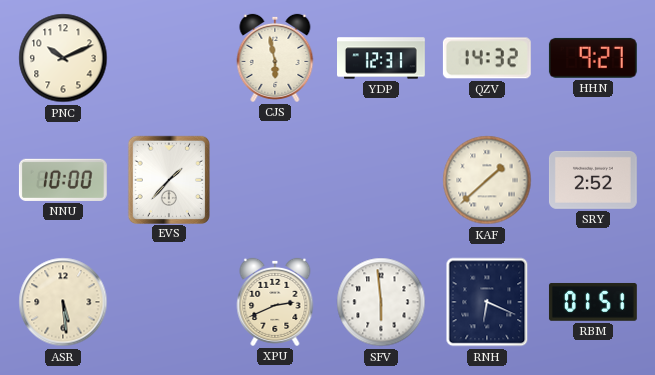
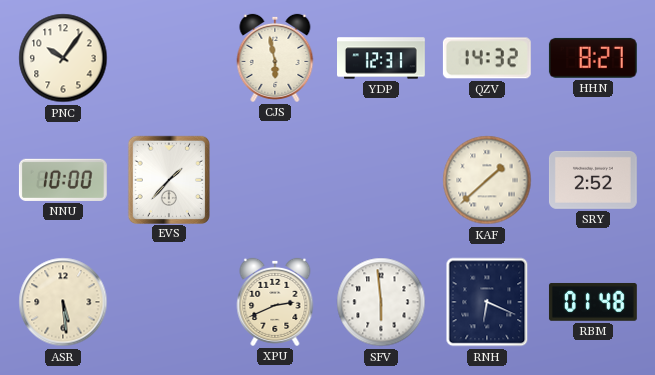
PNC: 10:11 -> 10:06
HHN: 9:27 -> 8:27
RBM: 01:51 -> 01:48
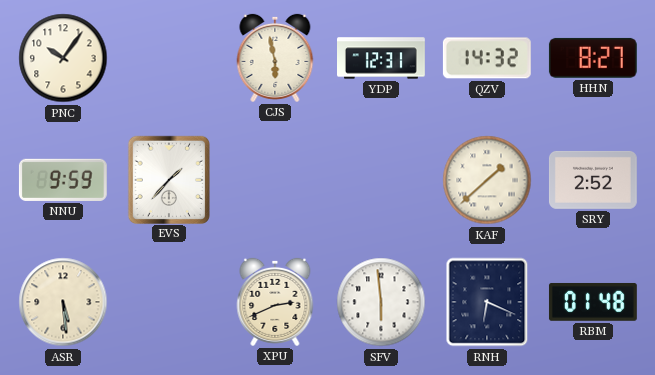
NNU: 10:00 -> 9:59
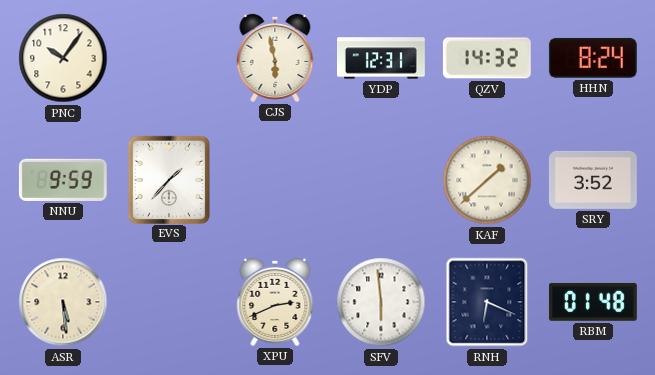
HHN: 8:27 -> 8:24
SRY: 2:52 -> 3:52
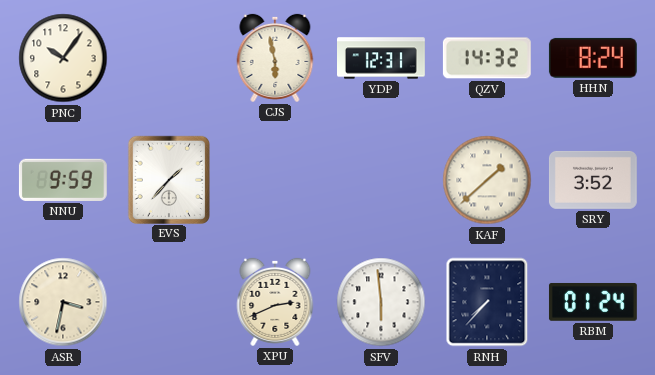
ASR: 5:29 -> 3:32
RNH: 6:19 -> 7:37
RBM: 01:48 -> 01:24
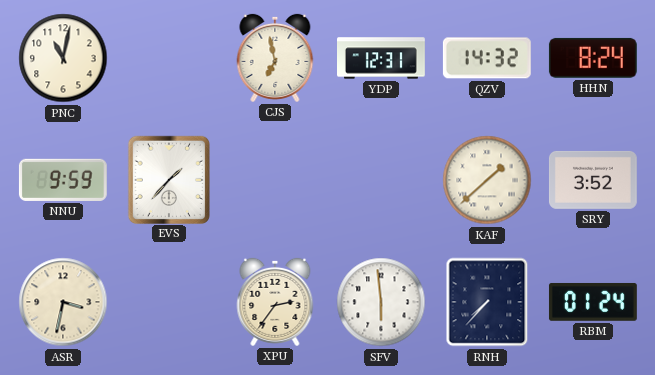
PNC: 10:06 -> 11:02
CJS: 5:58 -> 6:58
XPU: 2:41 -> 2:36
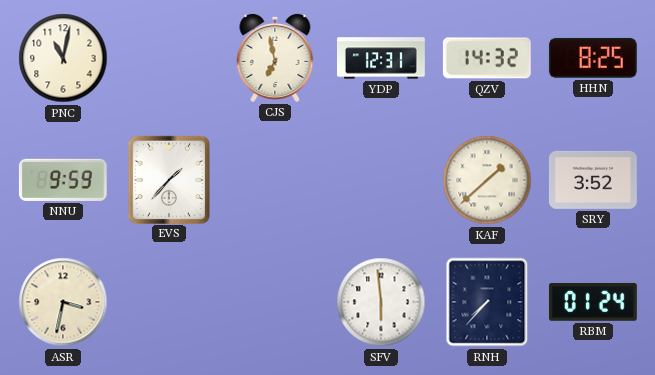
HHN: 8:24 -> 8:25
XPU: 2:36 -> none
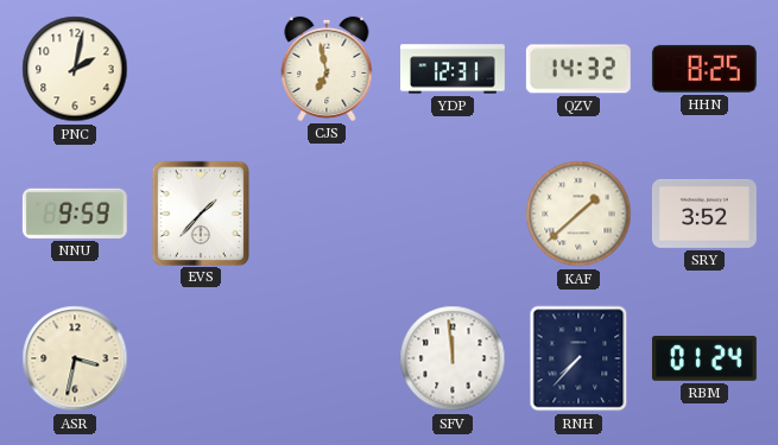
PNC: 11:02 -> 2:02
SFV: 5:59 -> 11:59
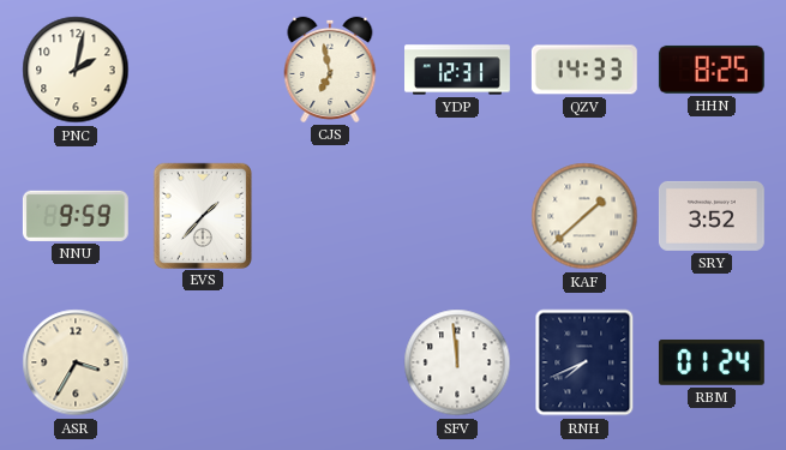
QZV: 14:32 -> 14:33
ASR: 3:32 -> 3:35
RNH: 7:37 -> 7:41
